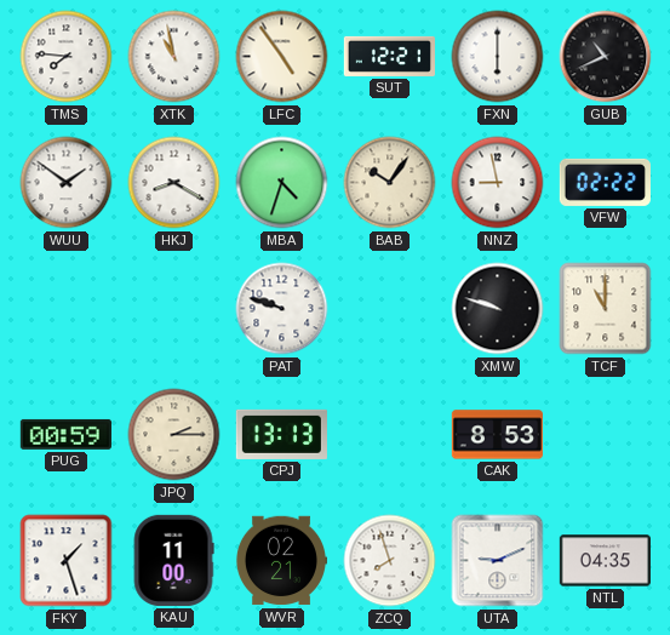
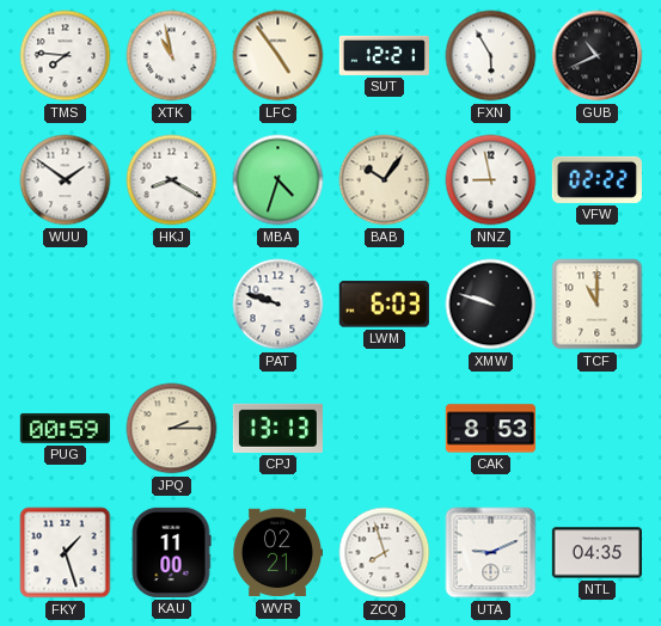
FXN: 6:00 -> 5:55
LWM: none -> 6:03
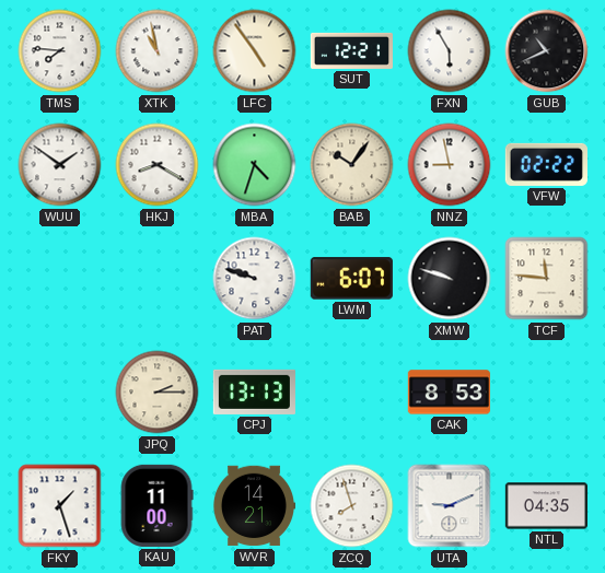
LWM: 6:03 -> 6:07
TCF: 11:00 -> 11:46
PUG: 00:59 -> none
WVR: 02:21 -> 14:21
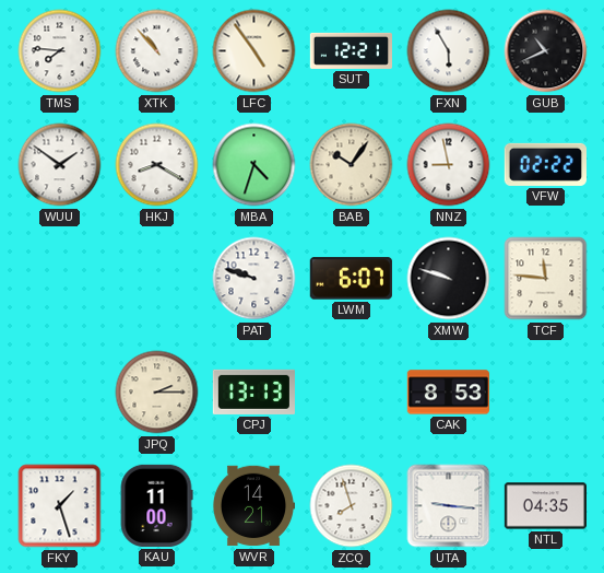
XTK: 10:58 -> 10:53
UTA: 9:11 -> 9:16
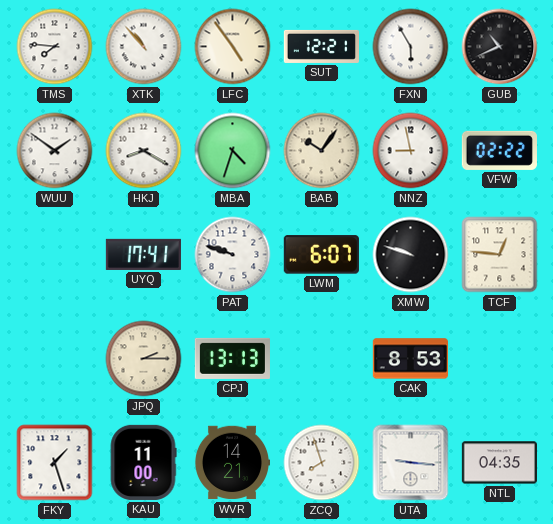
UYQ: none -> 17:41
TCF: 11:46 -> 12:46
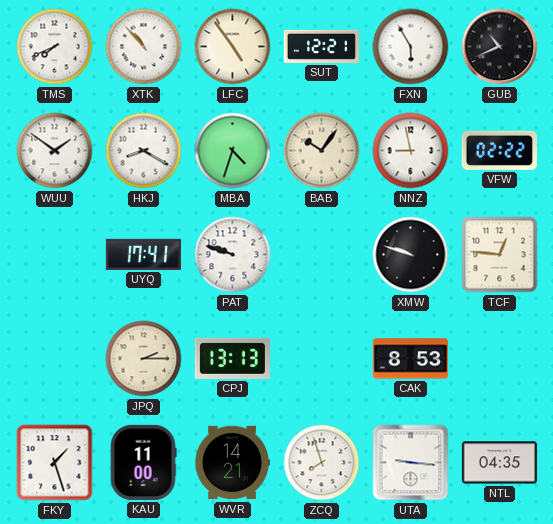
TMS: 7:46 -> 7:41
LWM: 6:07 -> none
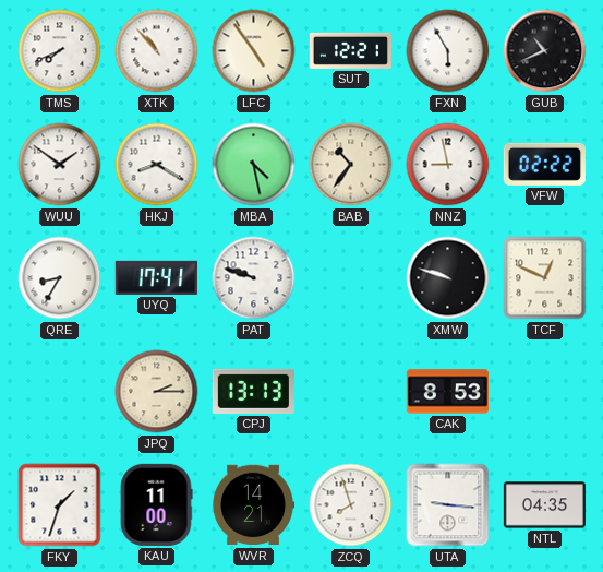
MBA: 4:33 -> 4:28
BAB: 10:06 -> 10:36
QRE: none -> 8:35
TCF: 12:46 -> 12:49
FKY: 1:27 -> 1:33
